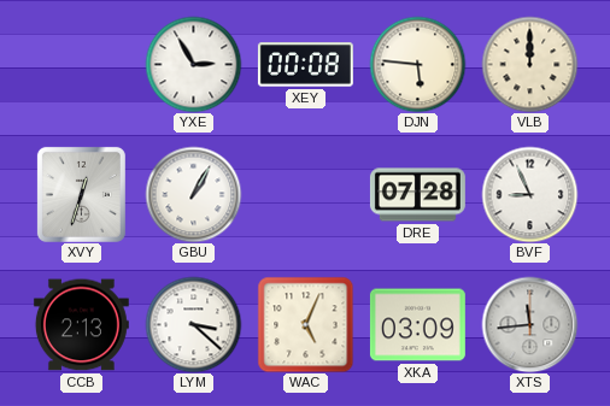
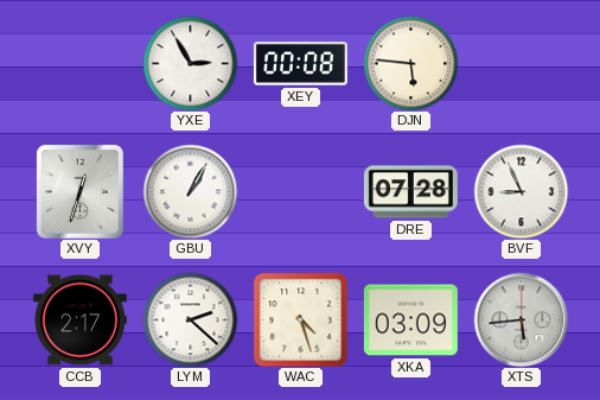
VLB: 12:00 -> none
CCB: 2:13 -> 2:17
LYM: 3:22 -> 2:22
WAC: 5:04 -> 4:27
XTS: 11:44 -> 5:44
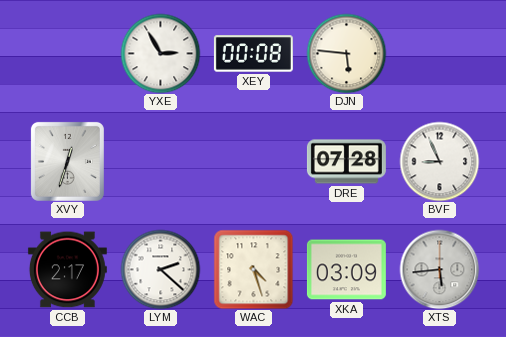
GBU: 1:05 -> none
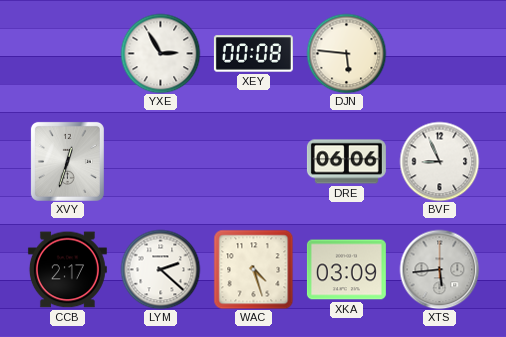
DRE: 07:28 -> 06:06
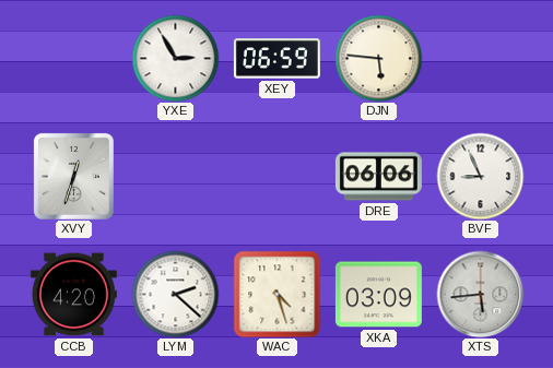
XEY: 00:08 -> 06:59
CCB: 2:17 -> 4:20
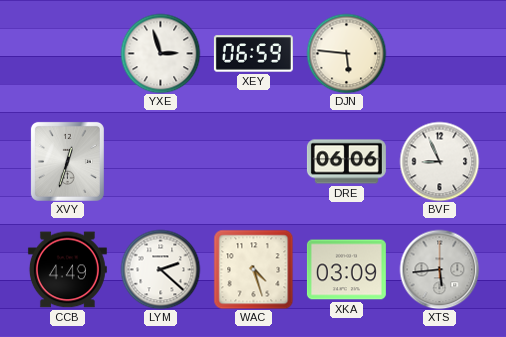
YXE: 2:55 -> 2:57
CCB: 4:20 -> 4:49
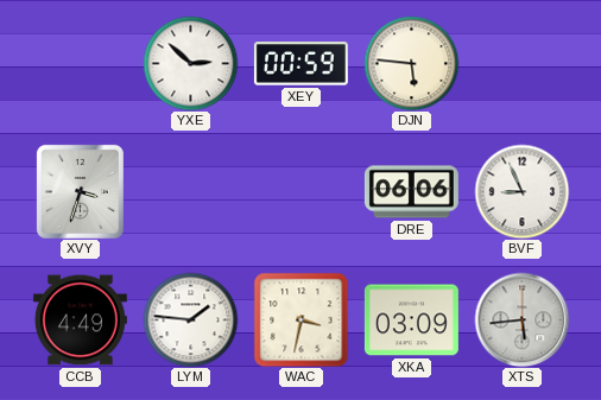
YXE: 2:57 -> 2:52
XEY: 06:59 -> 00:59
XVY: 12:33 -> 3:33
LYM: 2:22 -> 1:46
WAC: 4:27 -> 3:32
